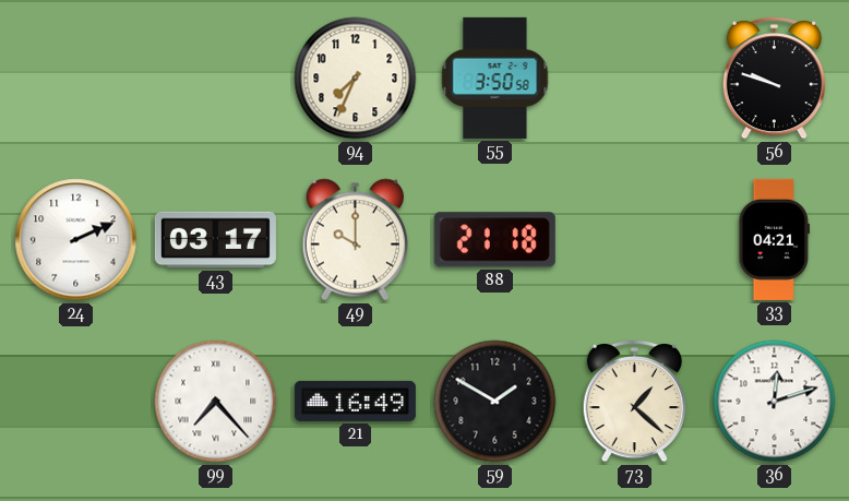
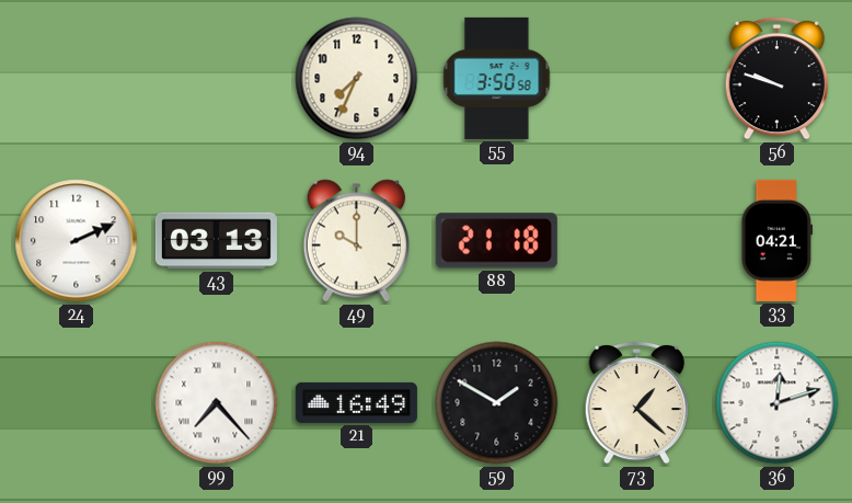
43: 03:17 -> 03:13
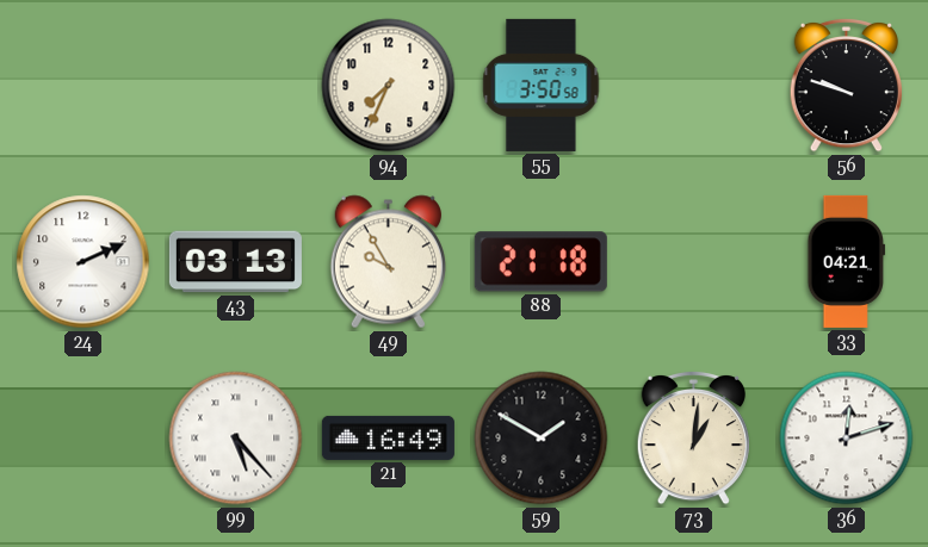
49: 10:00 -> 9:55
99: 7:23 -> 5:23
73: 1:22 -> 1:01
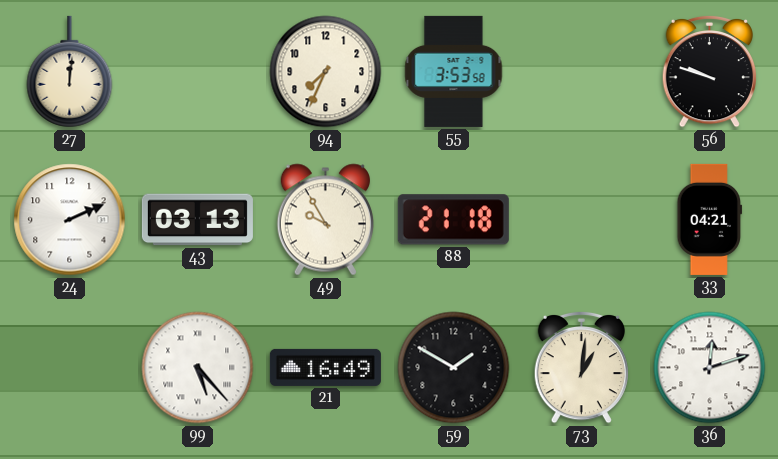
27: none -> 12:01
55: 3:50 -> 3:53
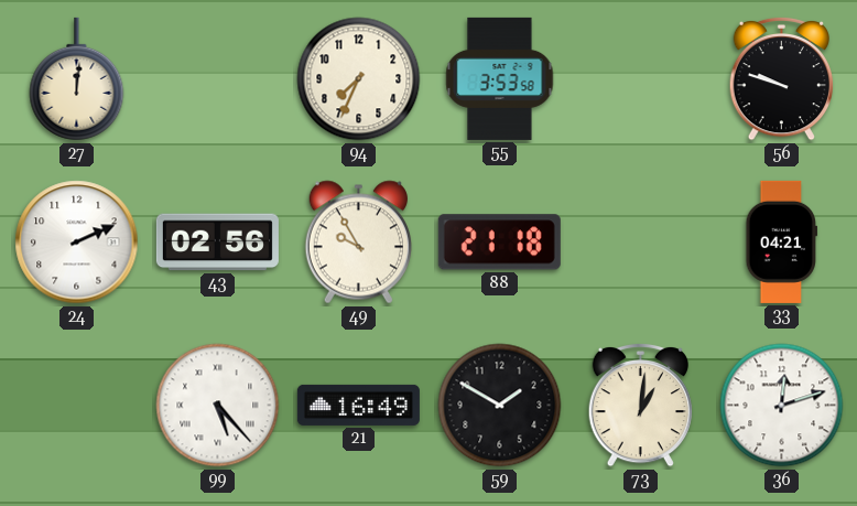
43: 03:13 -> 02:56
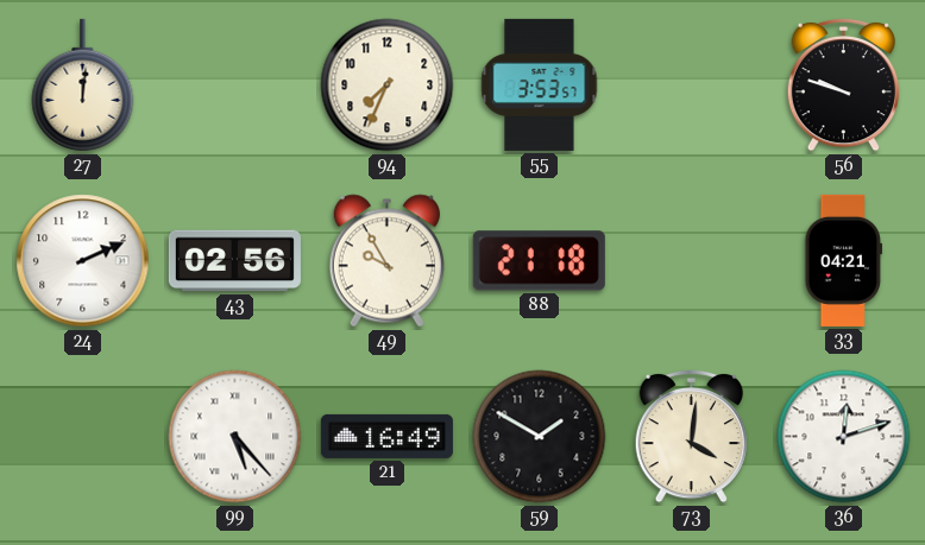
55: 3:53:58 -> 3:53:57
73: 1:01 -> 4:01
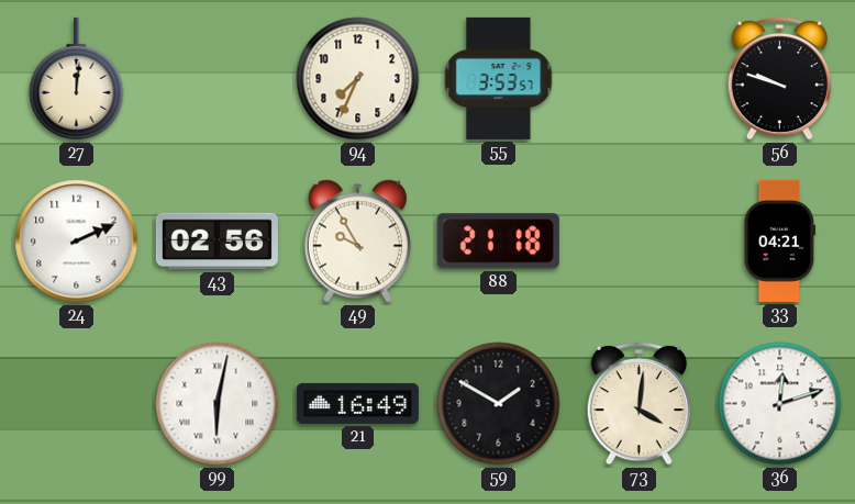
99: 5:23 -> 6:02
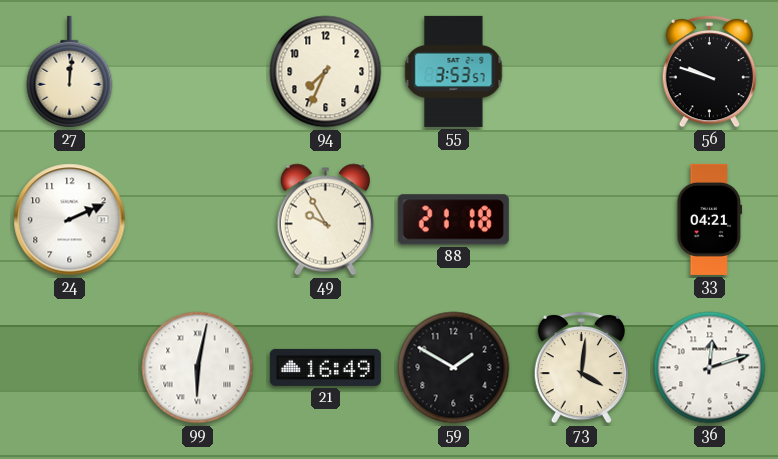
43: 02:56 -> none
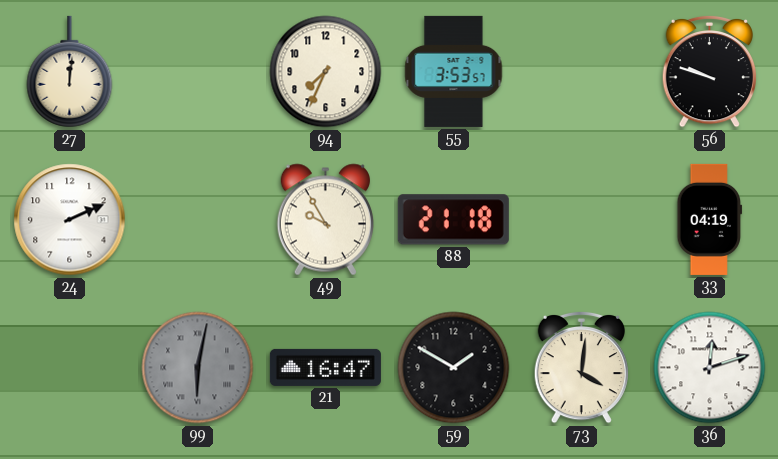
33: 04:21 -> 04:19
99 dial: white -> grey
21: 16:49 -> 16:47
